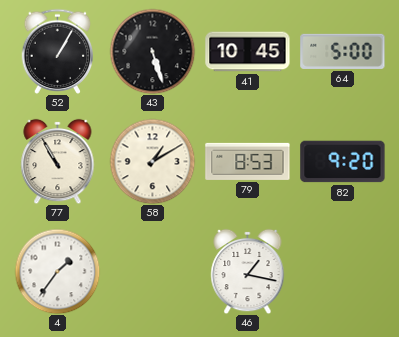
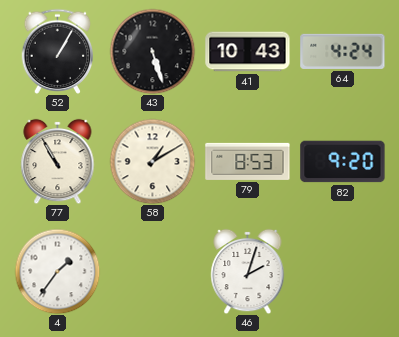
41: 10:45 -> 10:43
64: 5:00 -> 4:24
46: 1:17 -> 2:03
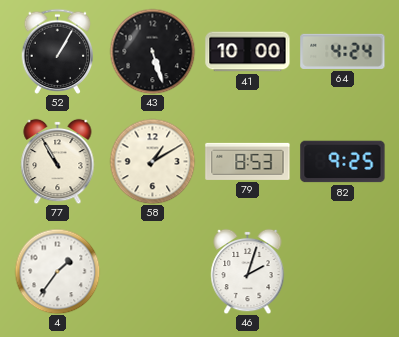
41: 10:43 -> 10:00
82: 9:20 -> 9:25
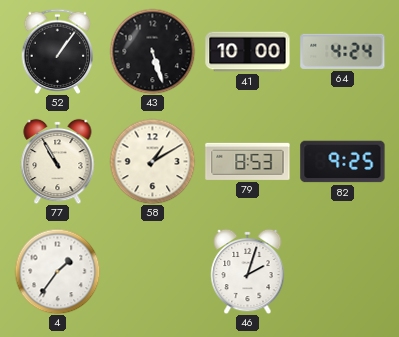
52: 1:05 -> 1:06
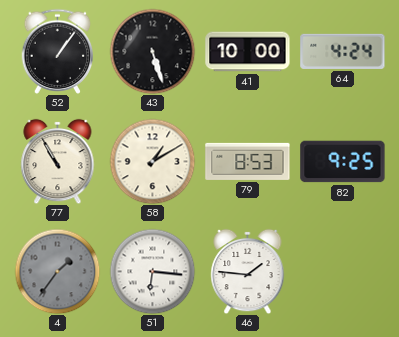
4 dial: white -> grey
51: none -> 6:16
46: 2:03 -> 1:46
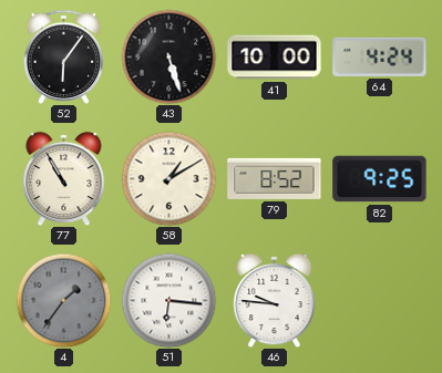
52: 1:06 -> 6:06
79: 8:53 -> 8:52
46: 1:46 -> 9:46
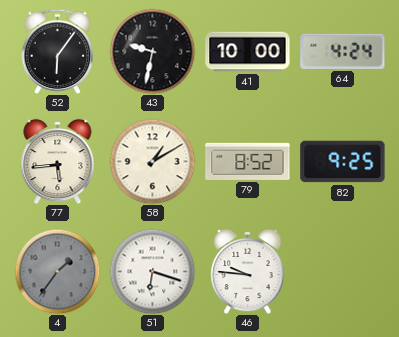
43: 5:27 -> 9:32
77: 10:55 -> 5:44
51: 6:16 -> 6:18
